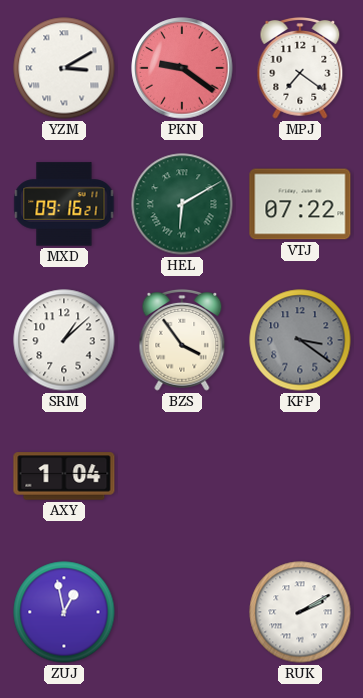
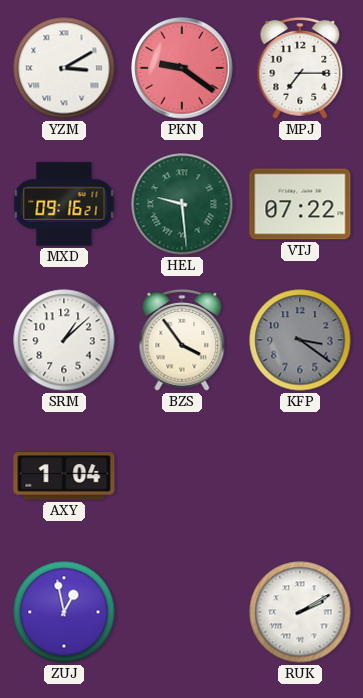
MPJ: 7:21 -> 7:15
HEL: 6:10 -> 9:29
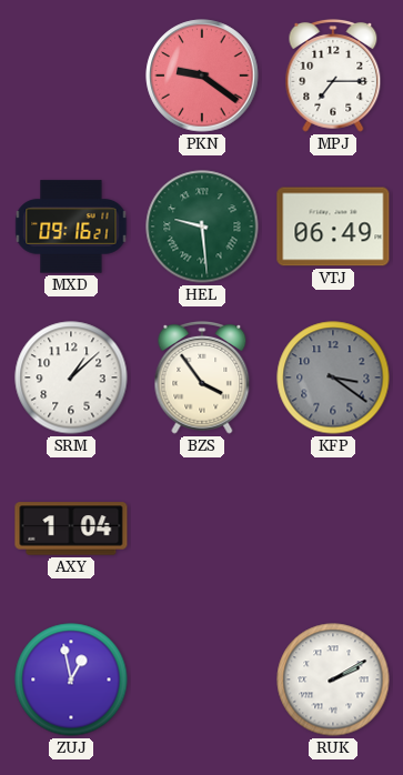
YZM: 3:10 -> none
VTJ: 07:22 -> 06:49
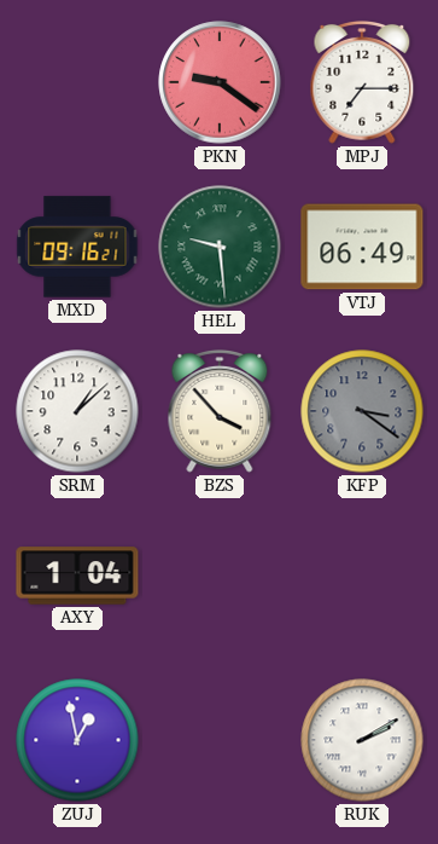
BZS: 3:54 -> 3:53
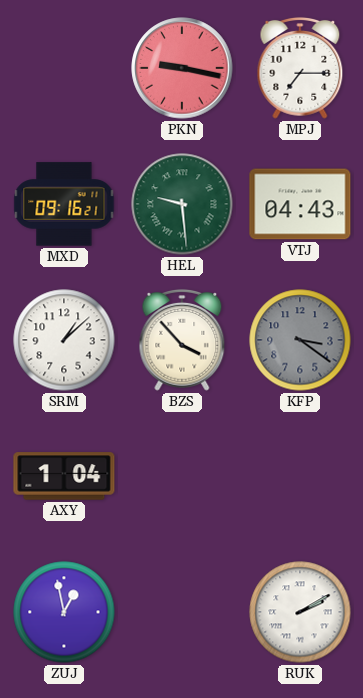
PKN: 9:21 -> 9:17
VTJ: 06:49 -> 04:43
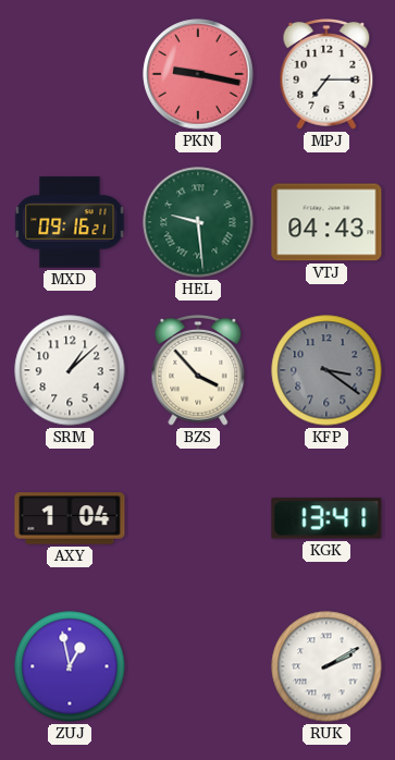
KGK: none -> 13:41
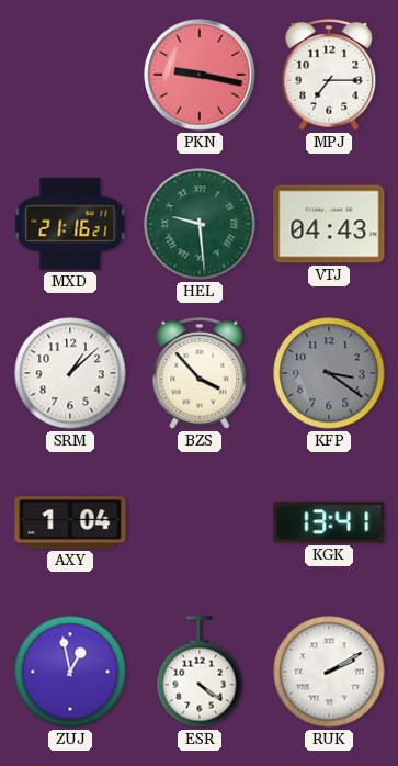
MXD: 09:16 -> 21:16
ESR: none -> 4:21
